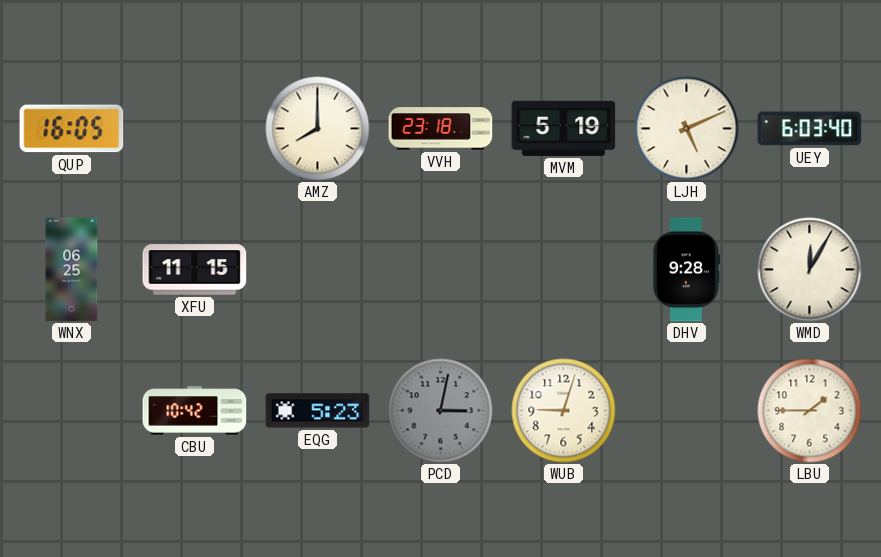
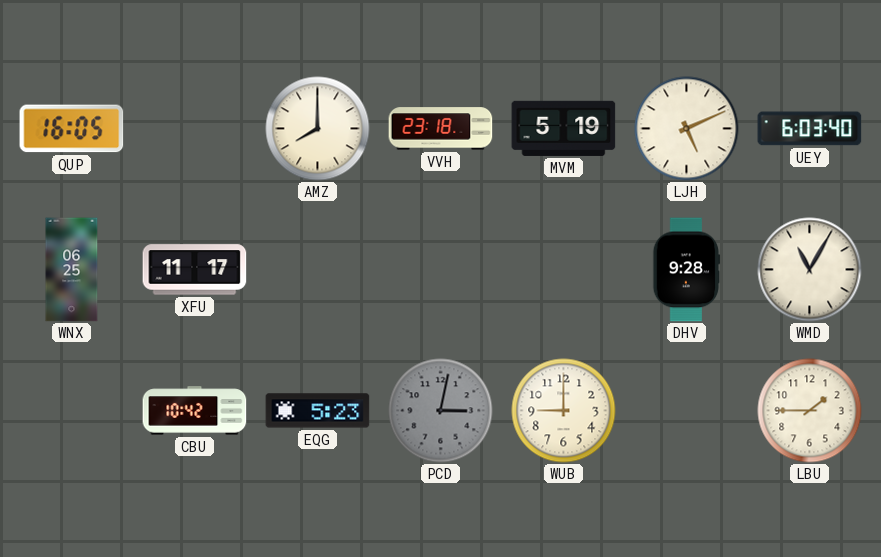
XFU: 11:15 -> 11:17
WMD: 12:05 -> 11:05
WUB: 9:03 -> 9:00
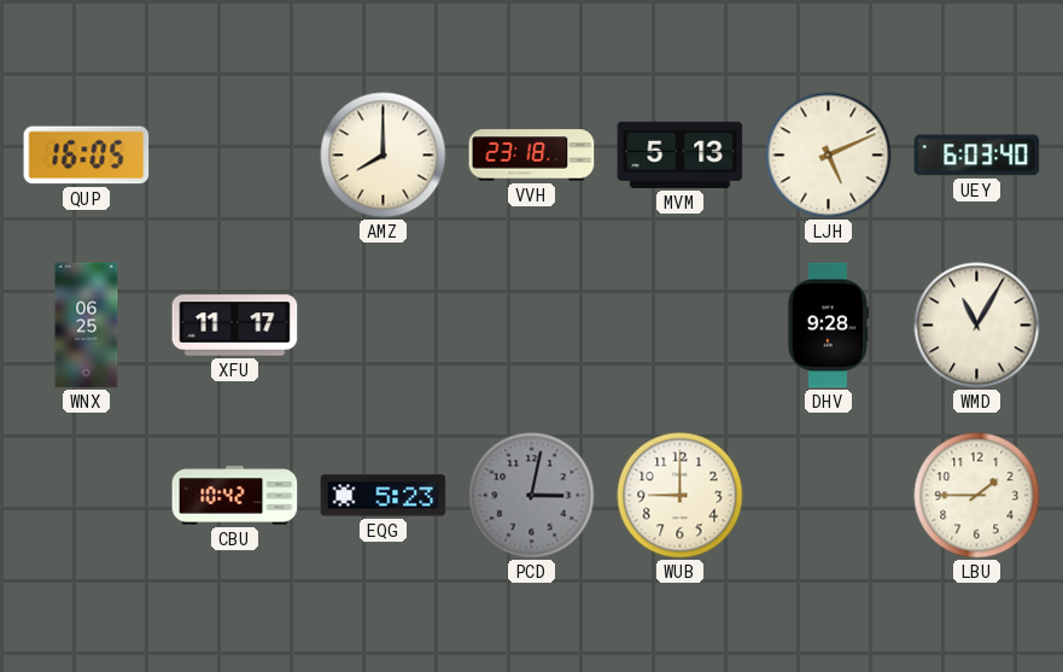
MVM: 5:19 -> 5:13
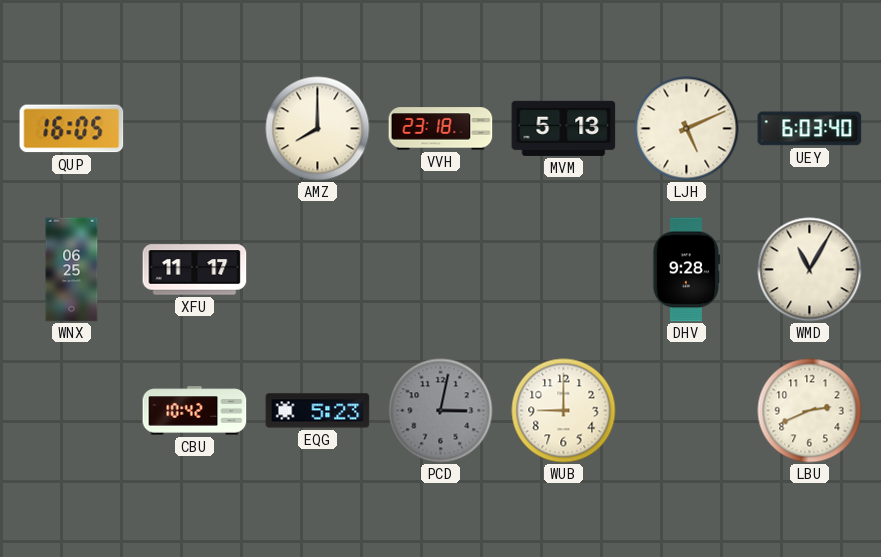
LBU: 1:45 -> 2:41
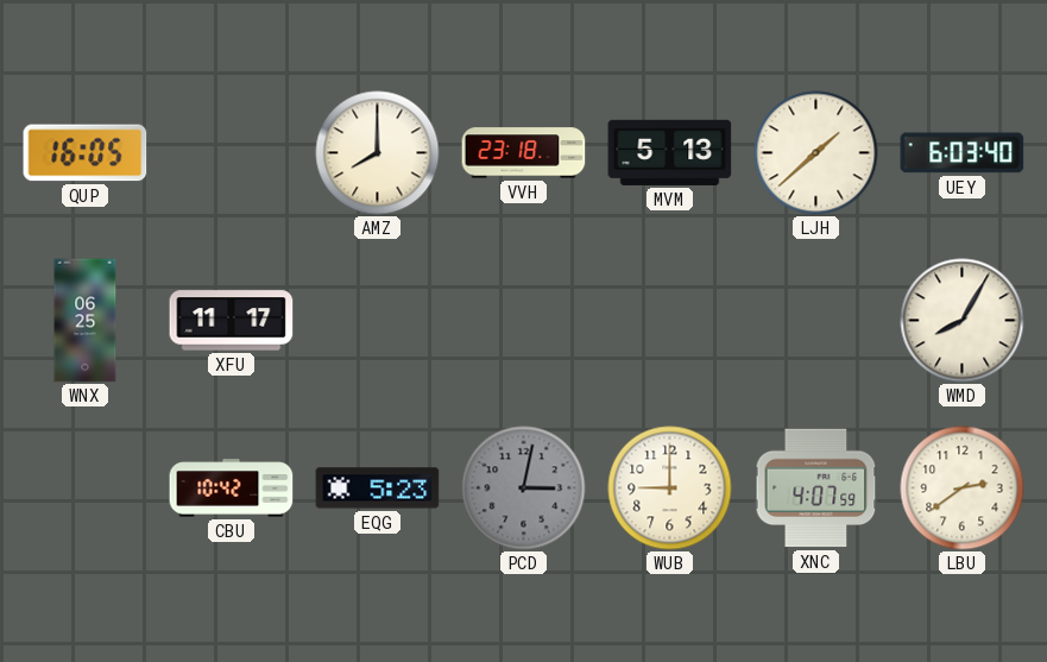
LJH: 5:11 -> 1:38
DHV: 9:28 -> none
WMD: 11:05 -> 8:05
XNC: none -> 4:07
LBU: 2:41 -> 2:39
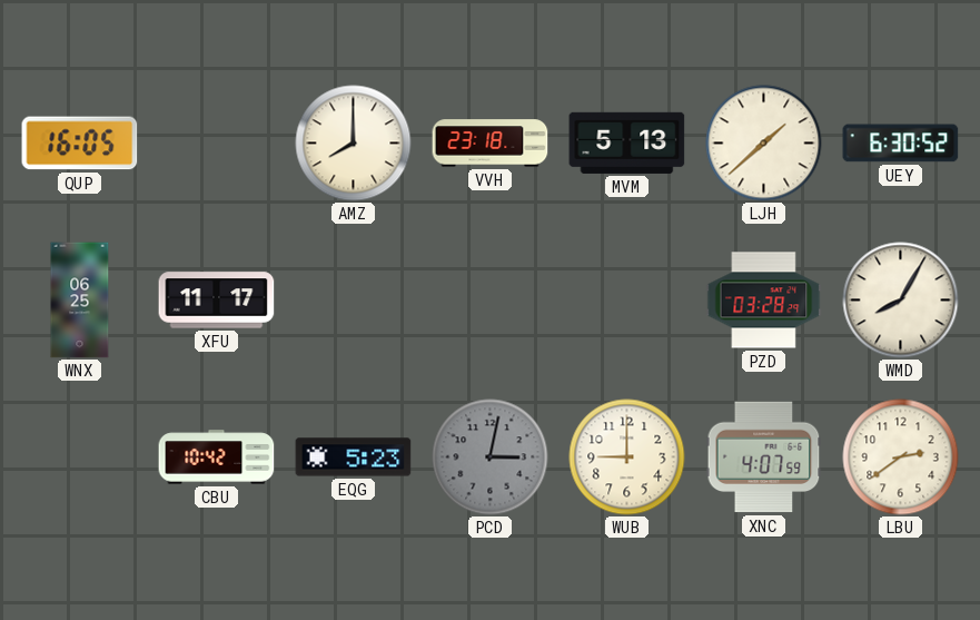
UEY: 6:03 -> 6:30
PZD: none -> 03:28
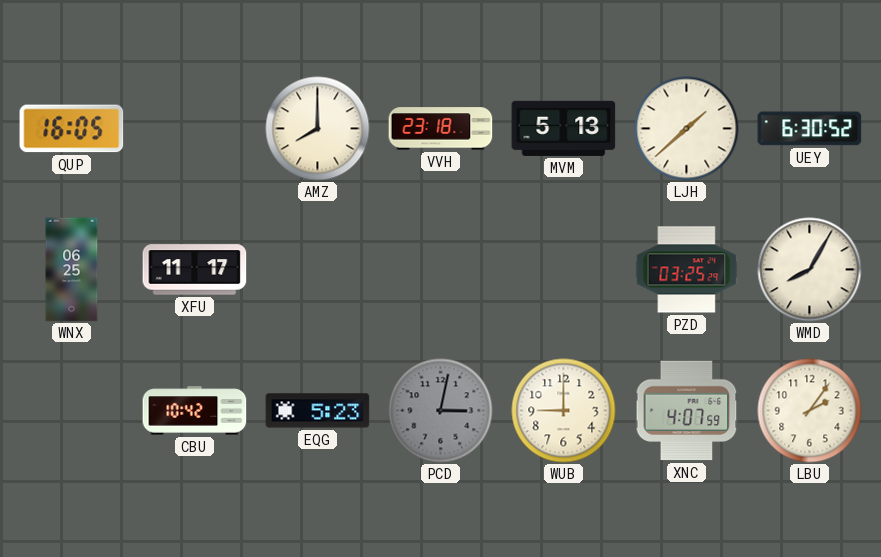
PZD: 03:28 -> 03:25
LBU: 2:39 -> 2:06
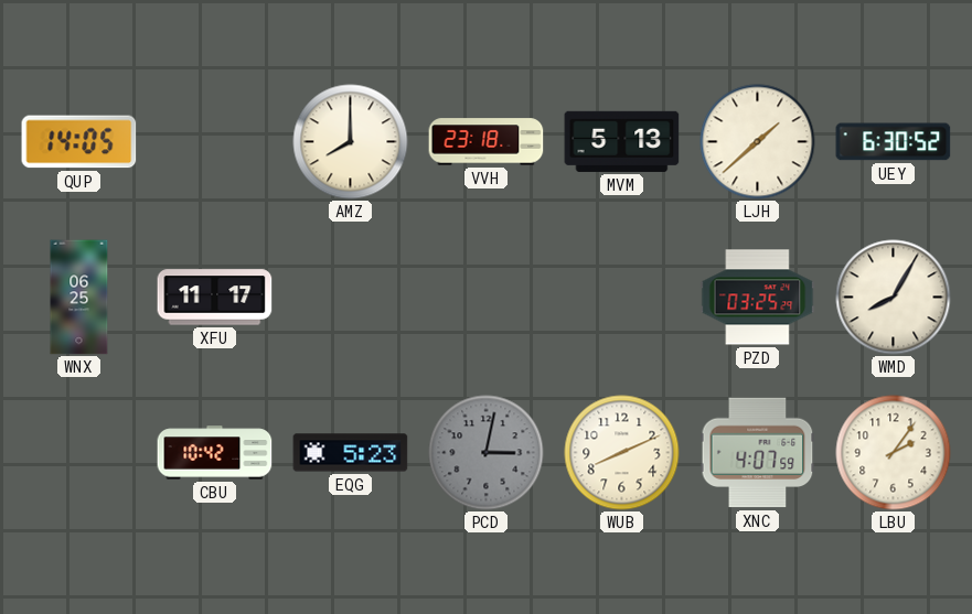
QUP: 16:05 -> 14:05
WUB: 9:00 -> 8:11
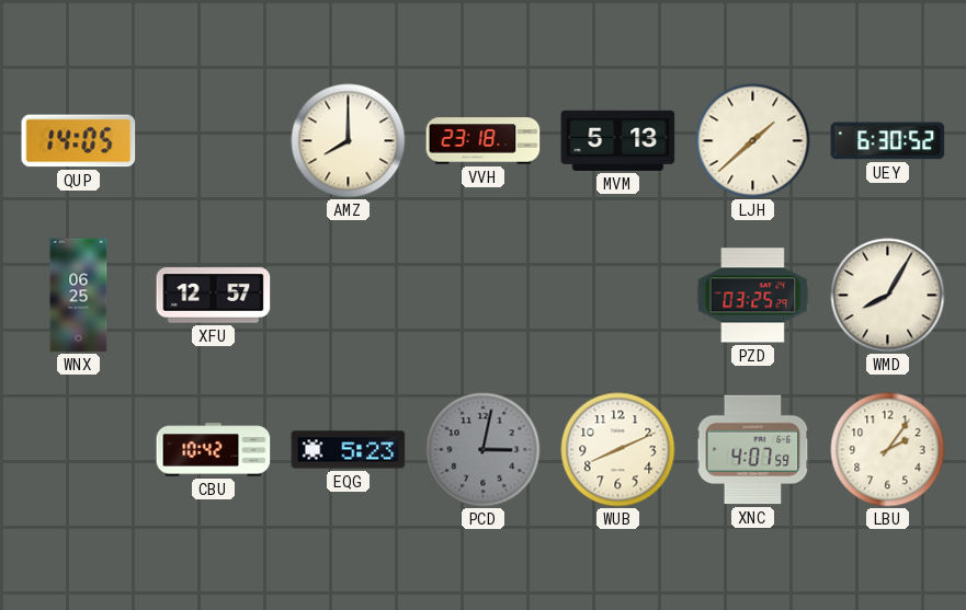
XFU: 11:17 -> 12:57
